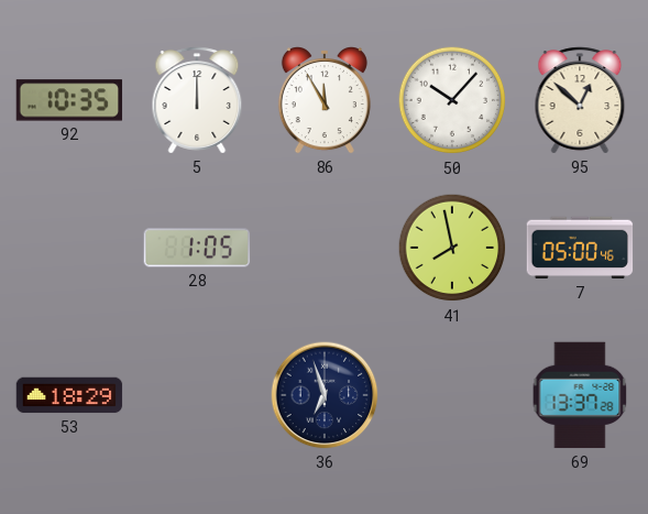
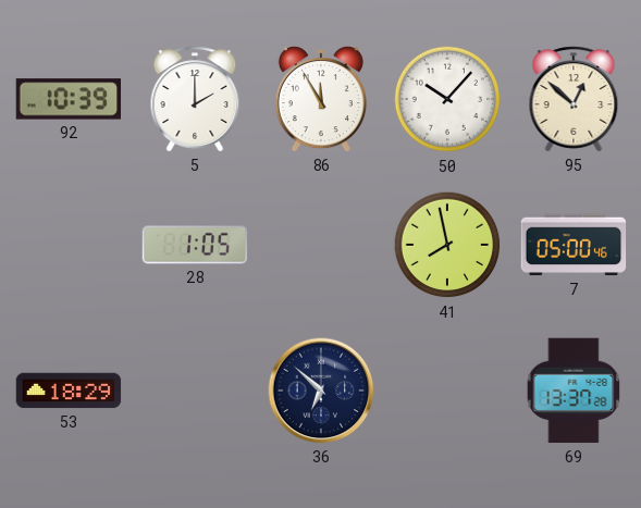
92: 10:35 -> 10:39
5: 12:00 -> 2:00
36: 6:57 -> 6:52
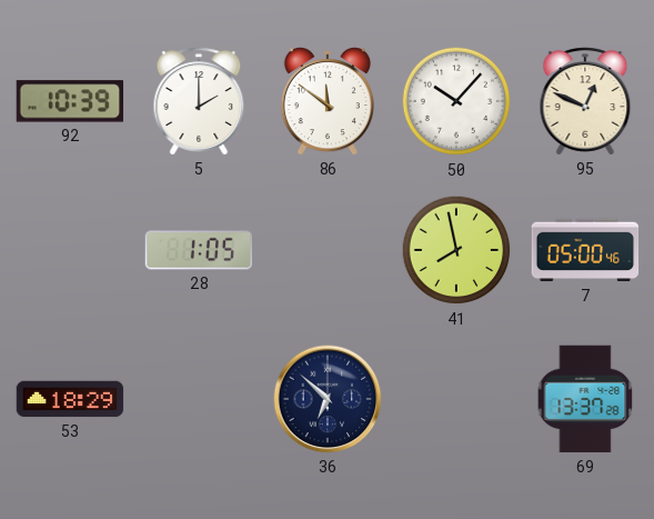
86: 11:55 -> 11:51
95: 12:52 -> 12:49
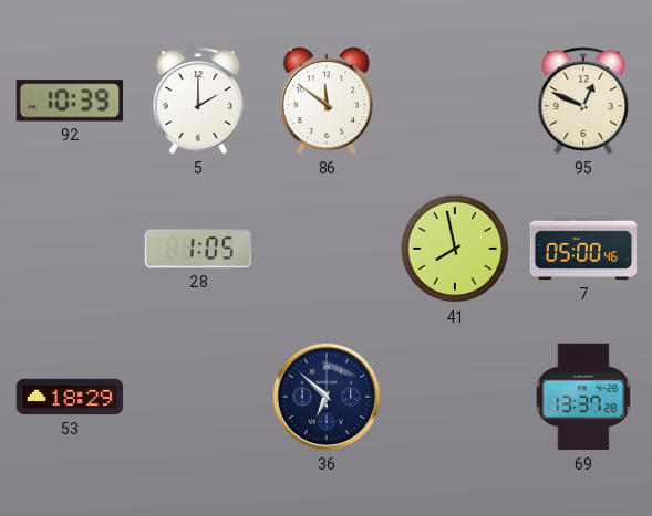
50: 10:07 -> none
